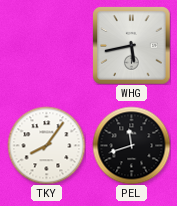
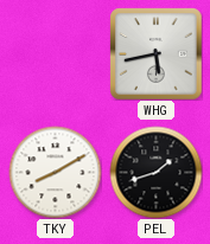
TKY: 8:06 -> 8:10
PEL: 11:42 -> 1:42
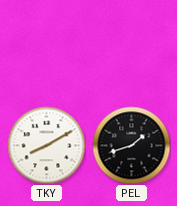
WHG: 5:43 -> none
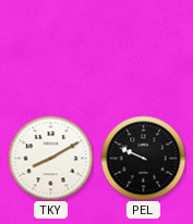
PEL: 1:42 -> 9:49
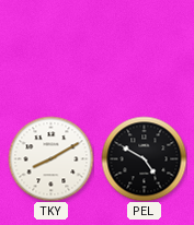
PEL: 9:49 -> 4:50
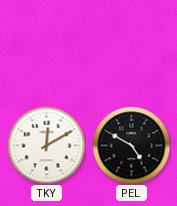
TKY: 8:10 -> 12:10
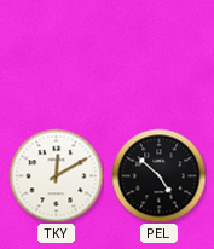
PEL: 4:50 -> 4:52
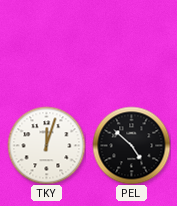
TKY: 12:10 -> 12:03
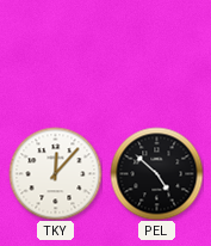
TKY: 12:03 -> 12:07
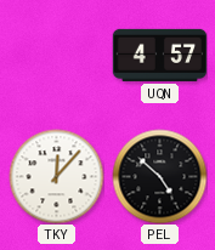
UQN: none -> 4:57
